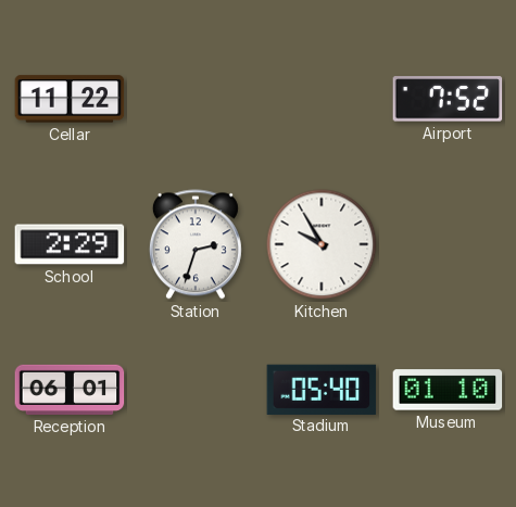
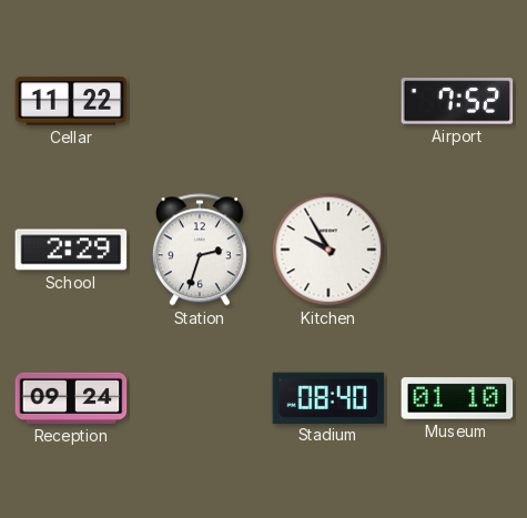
Reception: 06:01 -> 09:24
Stadium: 05:40 -> 08:40
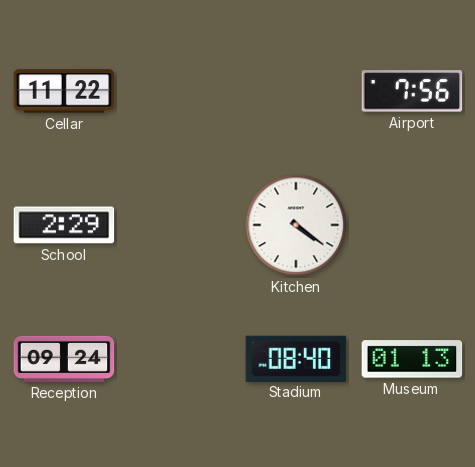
Airport: 7:52 -> 7:56
Station: 2:33 -> none
Kitchen: 9:55 -> 4:21
Museum: 01:10 -> 01:13
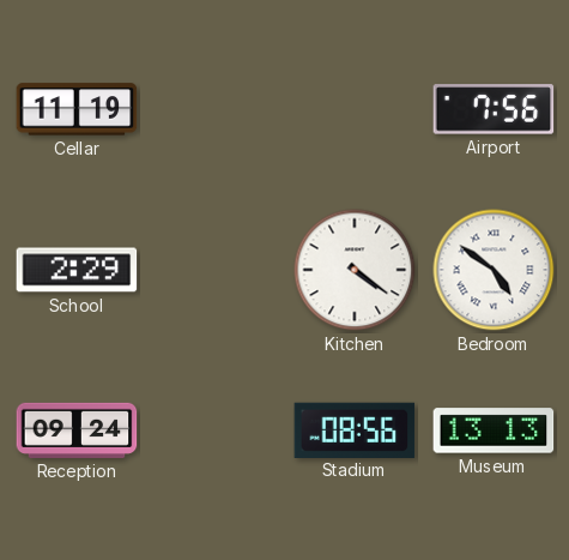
Cellar: 11:22 -> 11:19
Bedroom: none -> 4:51
Stadium: 08:40 -> 08:56
Museum: 01:13 -> 13:13
